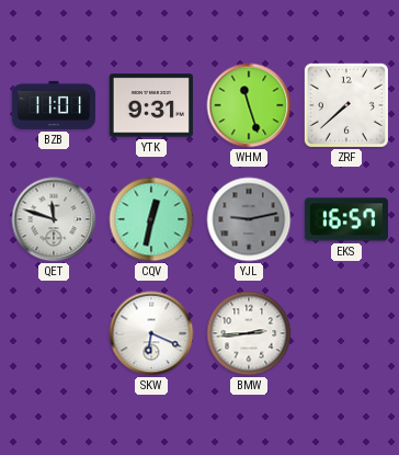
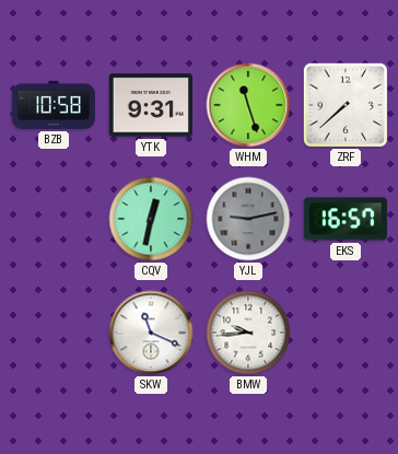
BZB: 11:01 -> 10:58
QET: 11:48 -> none
SKW: 6:19 -> 11:19
BMW: 2:44 -> 9:44
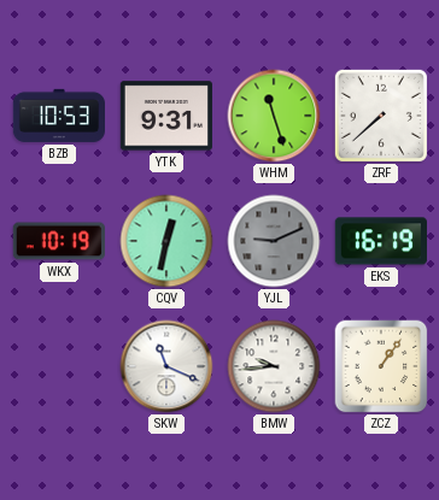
BZB: 10:58 -> 10:53
WKX: none -> 10:19
YJL: 9:13 -> 9:11
EKS: 16:57 -> 16:19
ZCZ: none -> 1:06
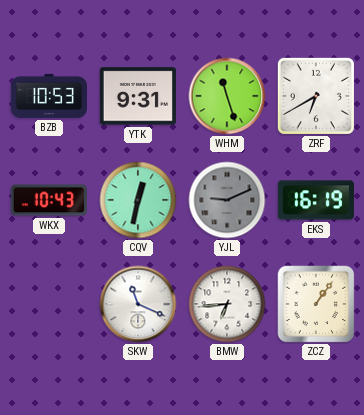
ZRF: 7:38 -> 6:40
WKX: 10:19 -> 10:43
BMW: 9:44 -> 6:44
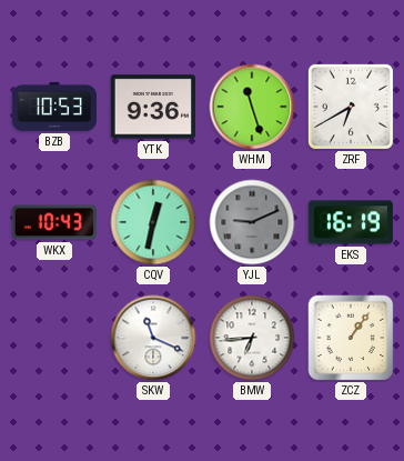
YTK: 9:31 -> 9:36
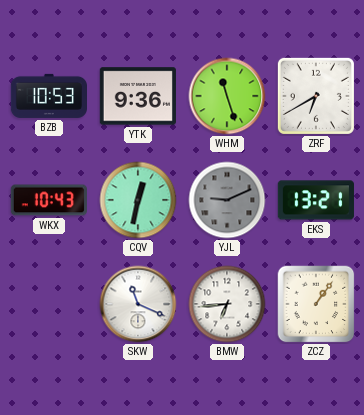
EKS: 16:19 -> 13:21
